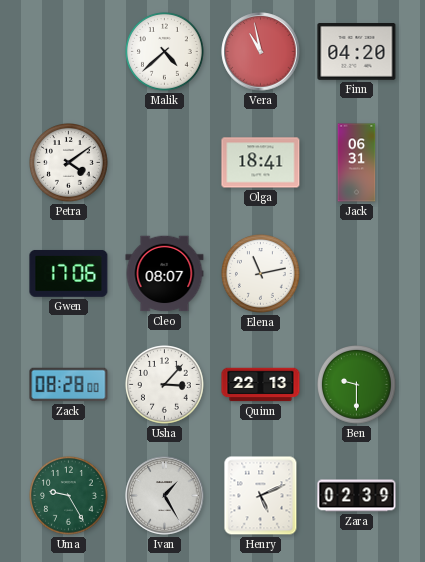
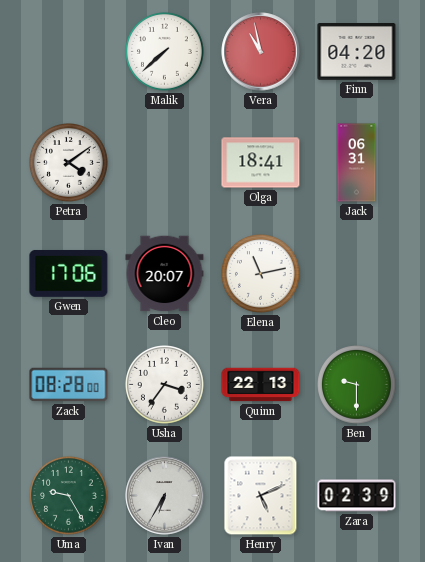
Malik: 4:38 -> 7:38
Cleo: 08:07 -> 20:07
Usha: 3:07 -> 3:36
Ivan: 1:25 -> 6:35
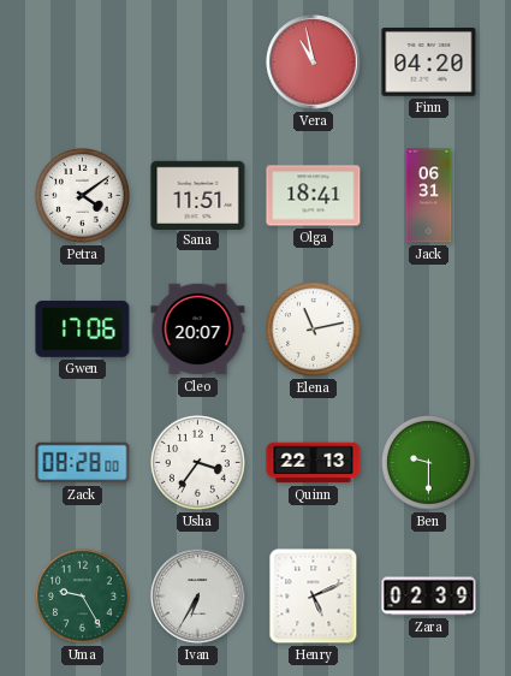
Malik: 7:38 -> none
Sana: none -> 11:51
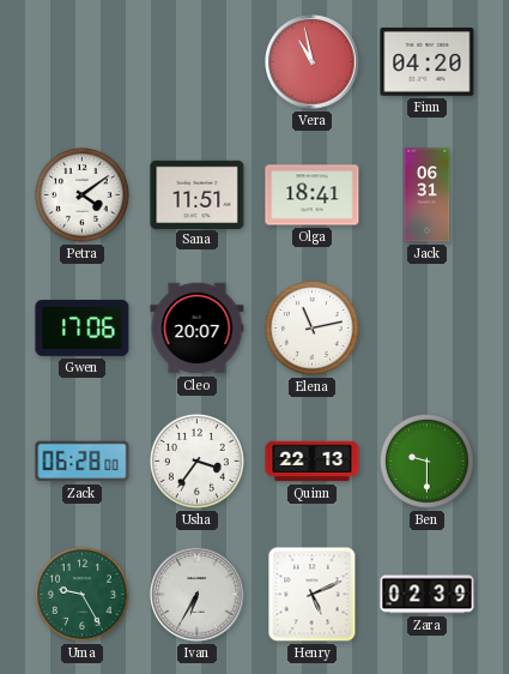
Zack: 08:28 -> 06:28
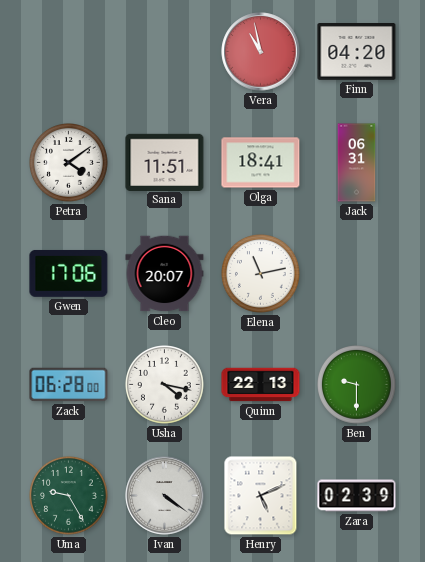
Usha: 3:36 -> 4:17
Ivan: 6:35 -> 4:21
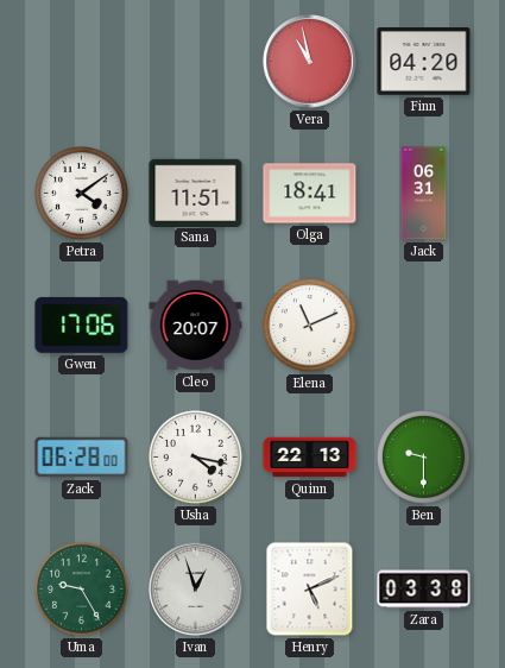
Elena: 11:13 -> 11:11
Ivan: 4:21 -> 12:57
Zara: 02:39 -> 03:38
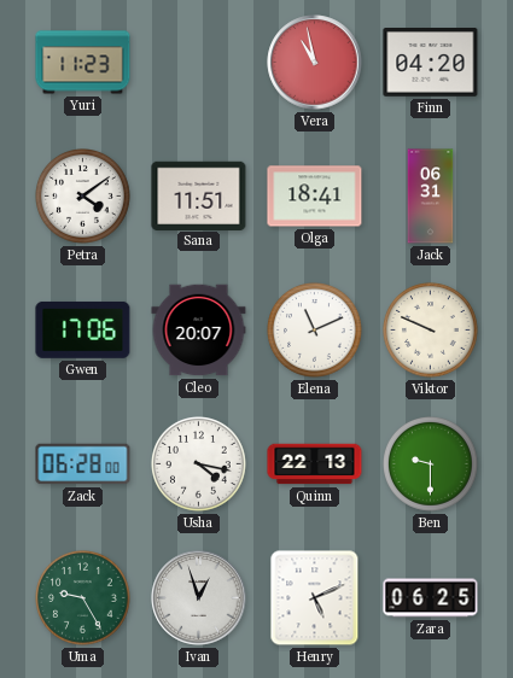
Yuri: none -> 11:23
Viktor: none -> 9:49
Zara: 03:38 -> 06:25
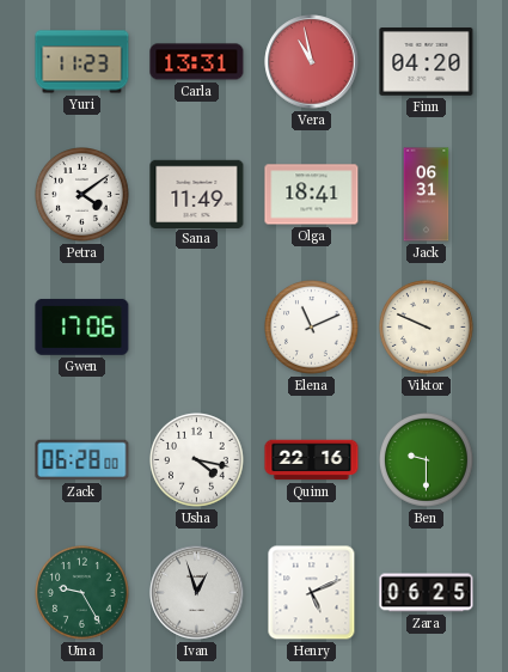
Carla: none -> 13:31
Sana: 11:51 -> 11:49
Cleo: 20:07 -> none
Quinn: 22:13 -> 22:16
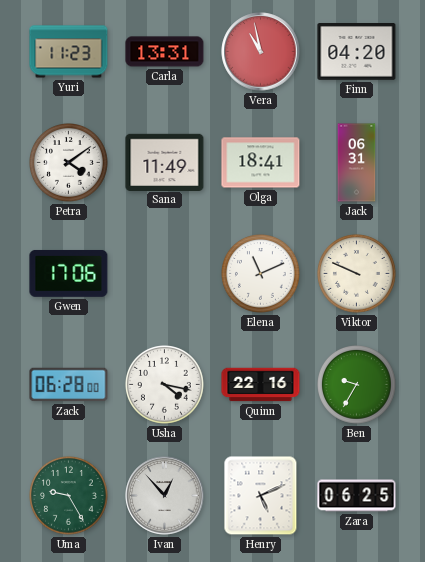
Ben: 9:30 -> 9:35
Ivan: 12:57 -> 12:53
